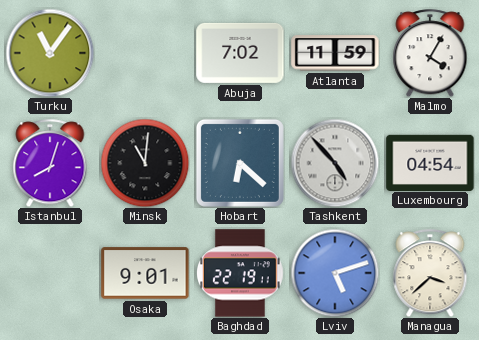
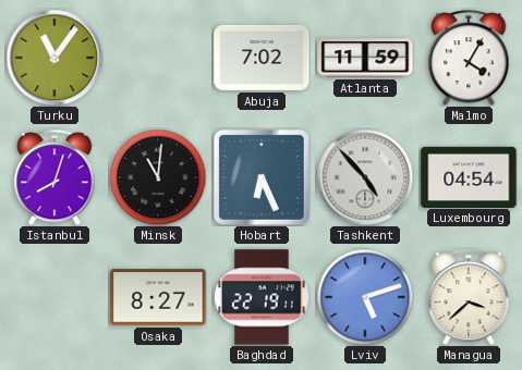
Hobart: 6:22 -> 6:26
Osaka: 9:01 -> 8:27
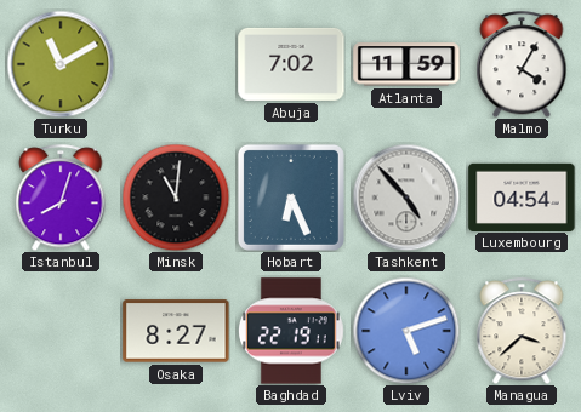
Turku: 11:06 -> 11:10
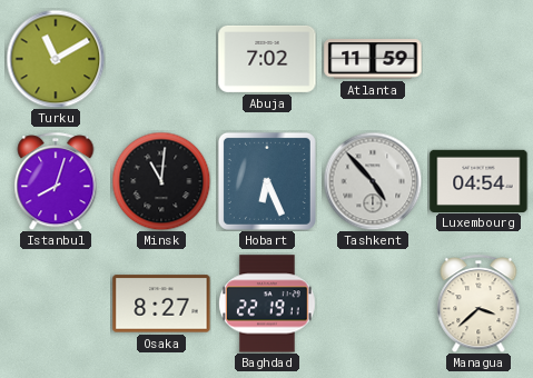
Malmo: 4:05 -> none
Lviv: 5:12 -> none
